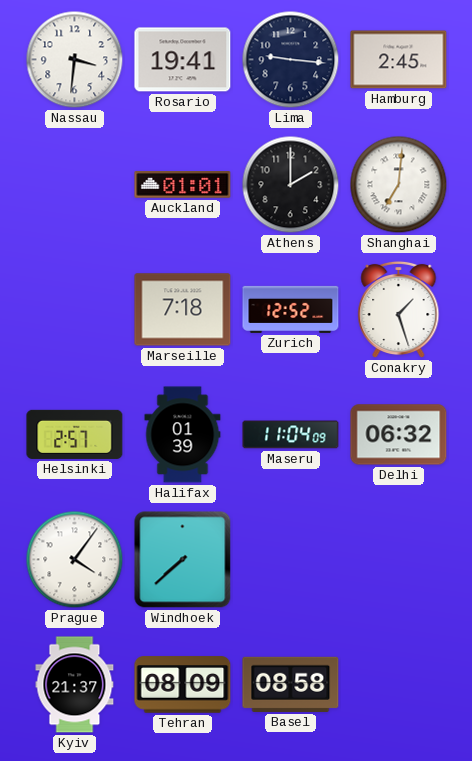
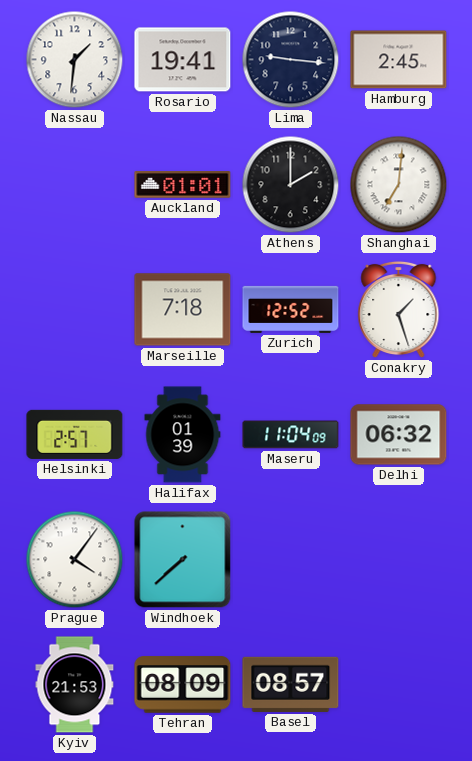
Nassau: 3:31 -> 1:31
Kyiv: 21:37 -> 21:53
Basel: 08:58 -> 08:57
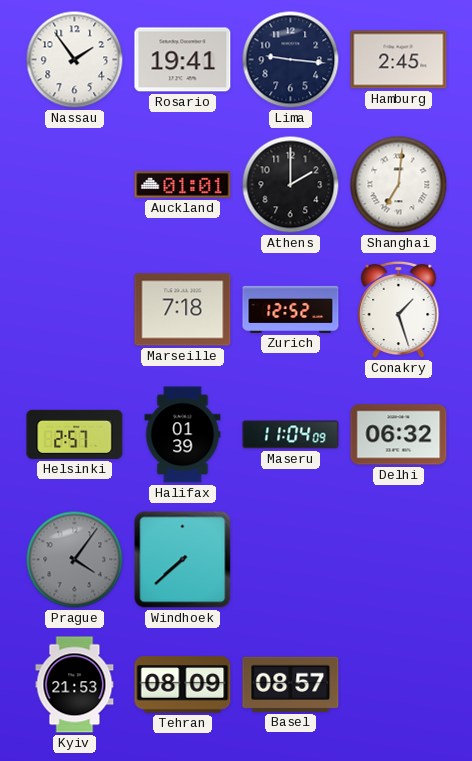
Nassau: 1:31 -> 1:54
Prague dial: white -> grey
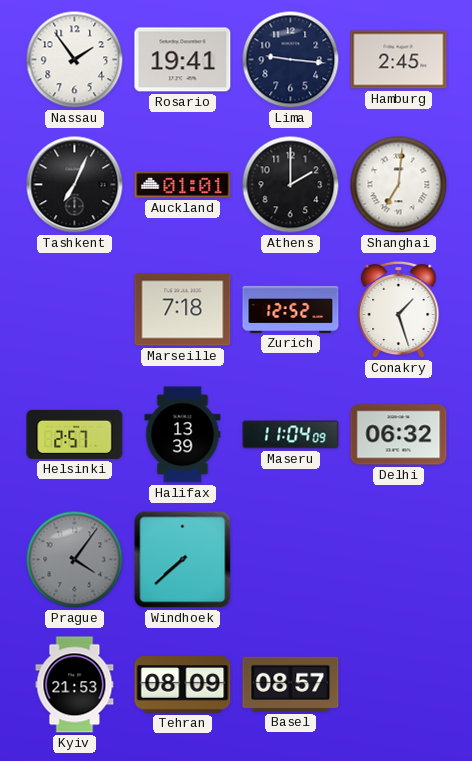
Tashkent: none -> 7:04
Halifax: 01:39 -> 13:39
